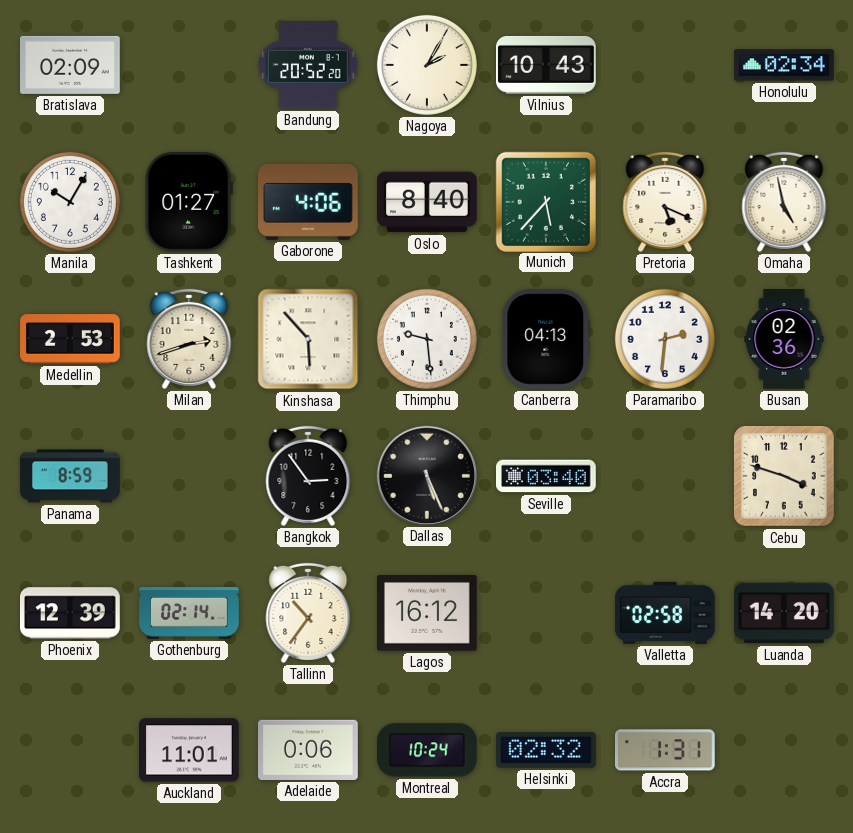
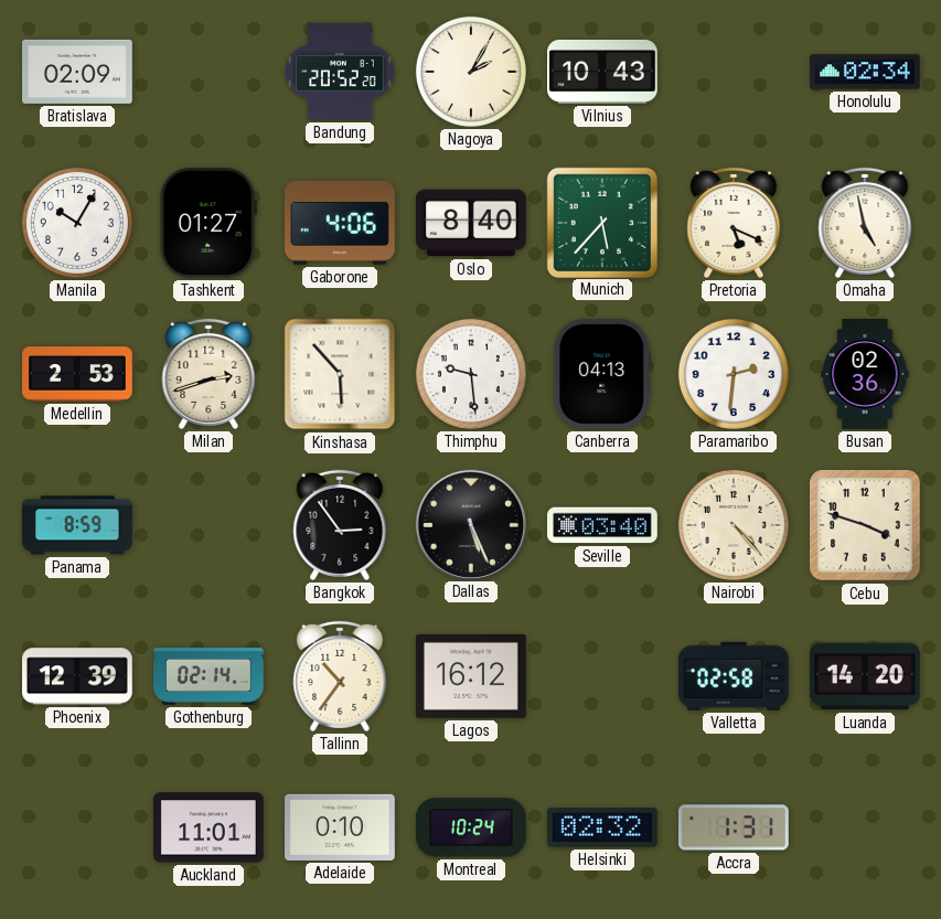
Nairobi: none -> 4:23
Adelaide: 0:06 -> 0:10
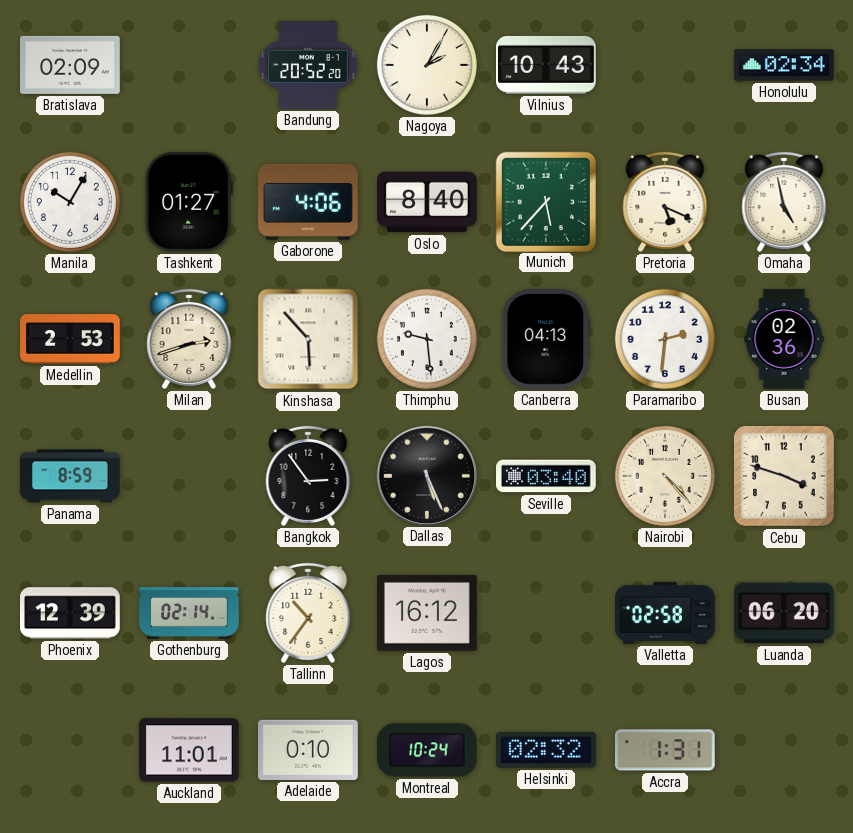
Luanda: 14:20 -> 06:20
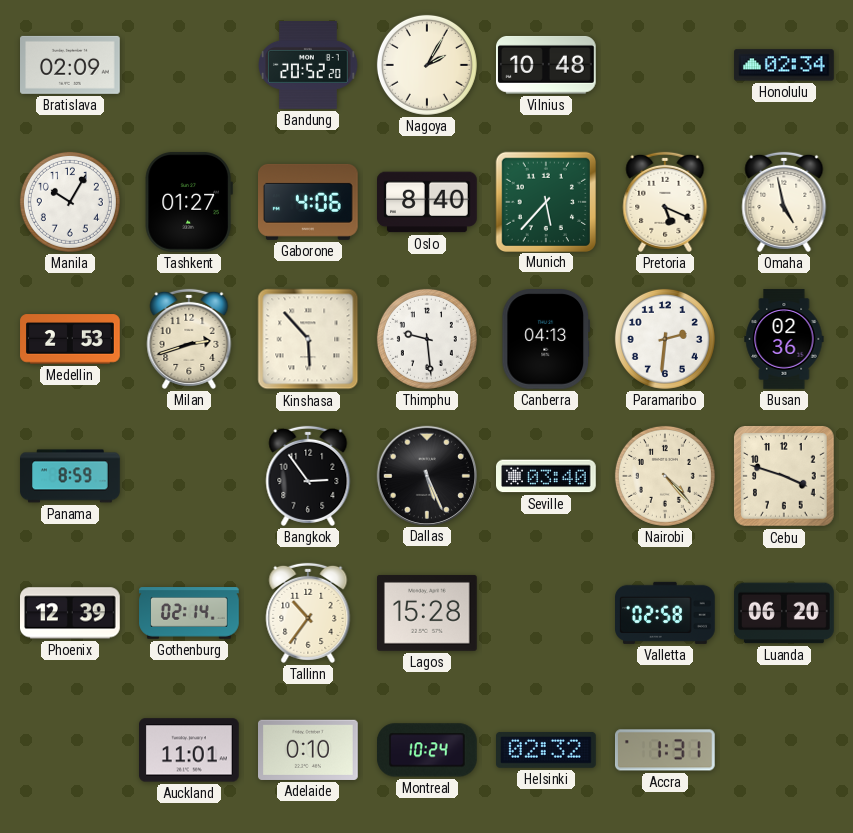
Vilnius: 10:43 -> 10:48
Lagos: 16:12 -> 15:28
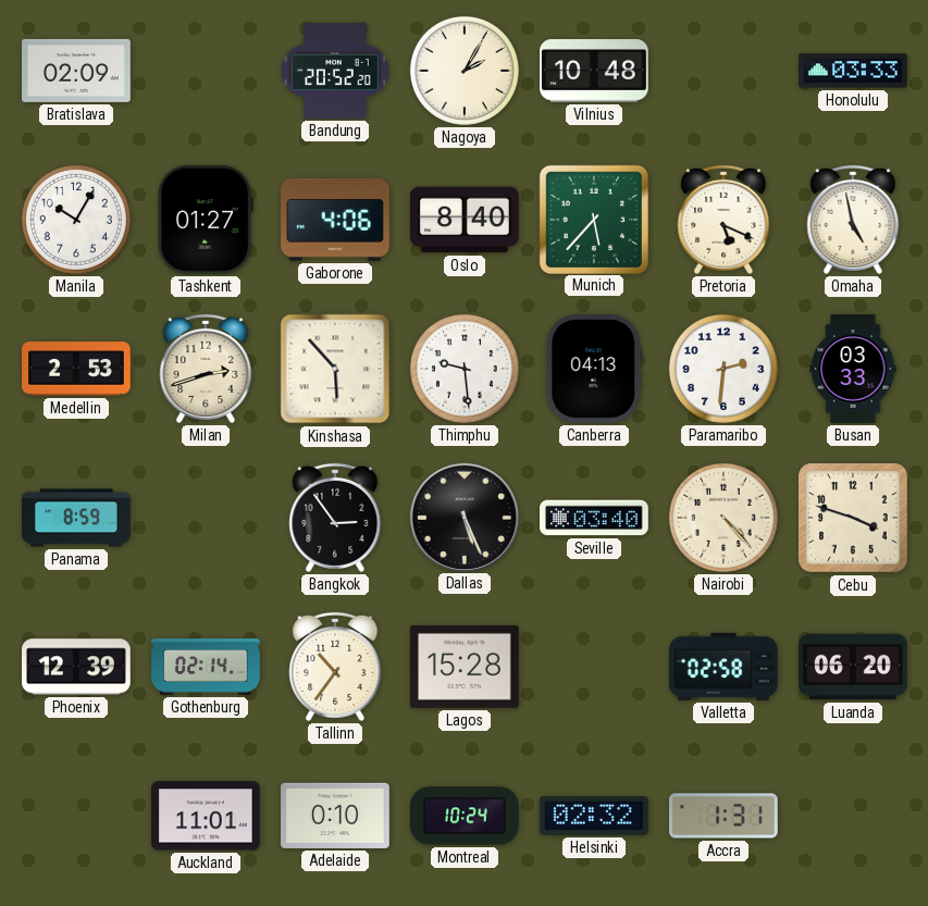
Honolulu: 02:34 -> 03:33
Busan: 02:36 -> 03:33
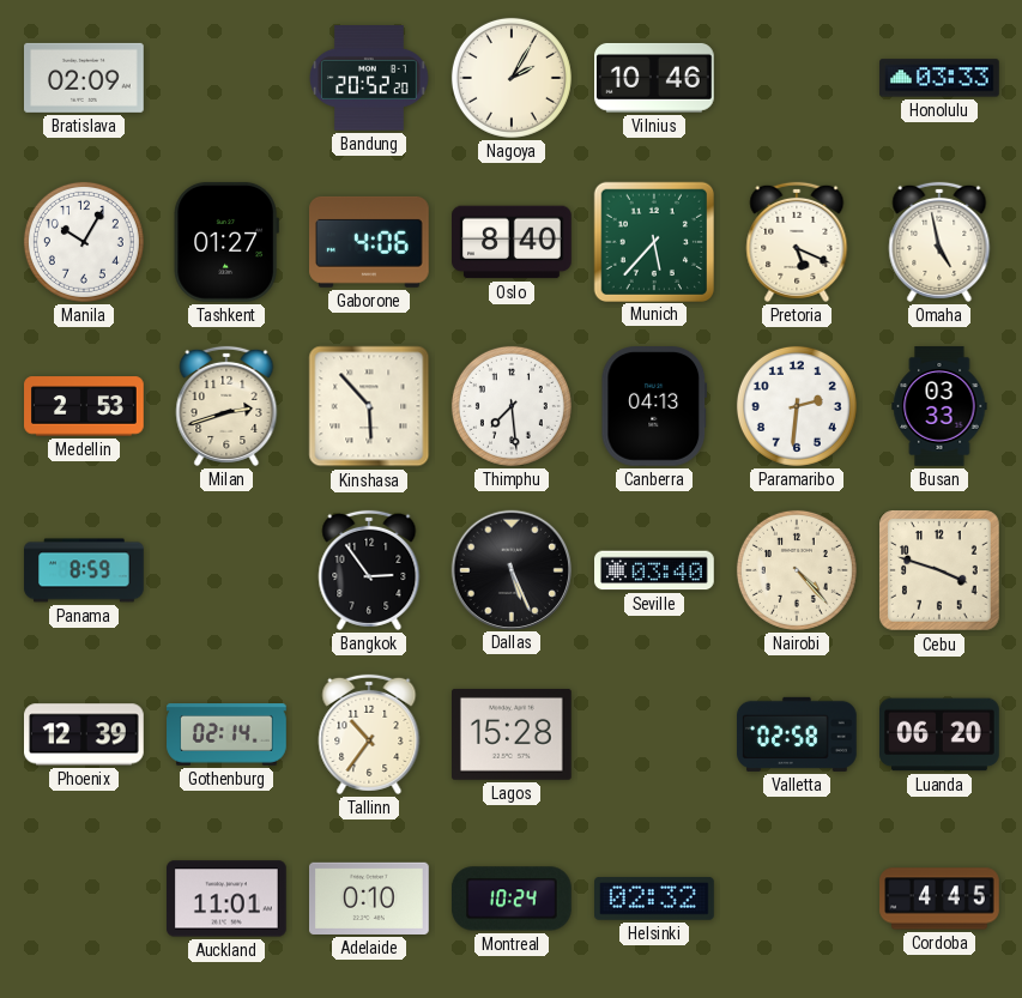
Vilnius: 10:48 -> 10:46
Thimphu: 9:29 -> 7:29
Accra: 1:31 -> none
Cordoba: none -> 4:45
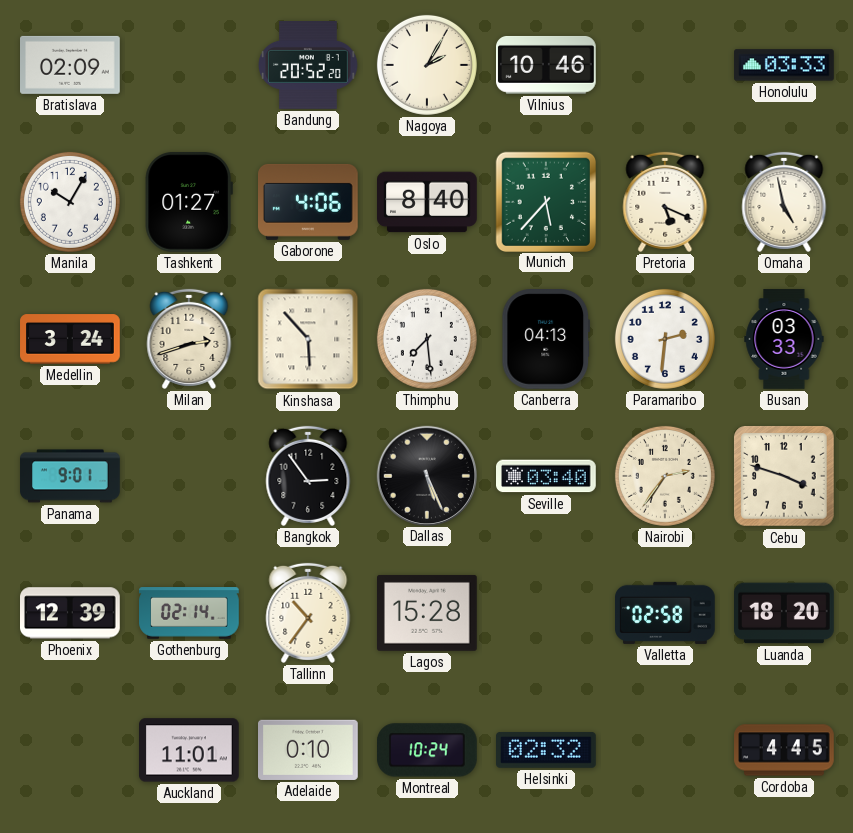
Medellin: 2:53 -> 3:24
Panama: 8:59 -> 9:01
Nairobi: 4:23 -> 2:36
Luanda: 06:20 -> 18:20
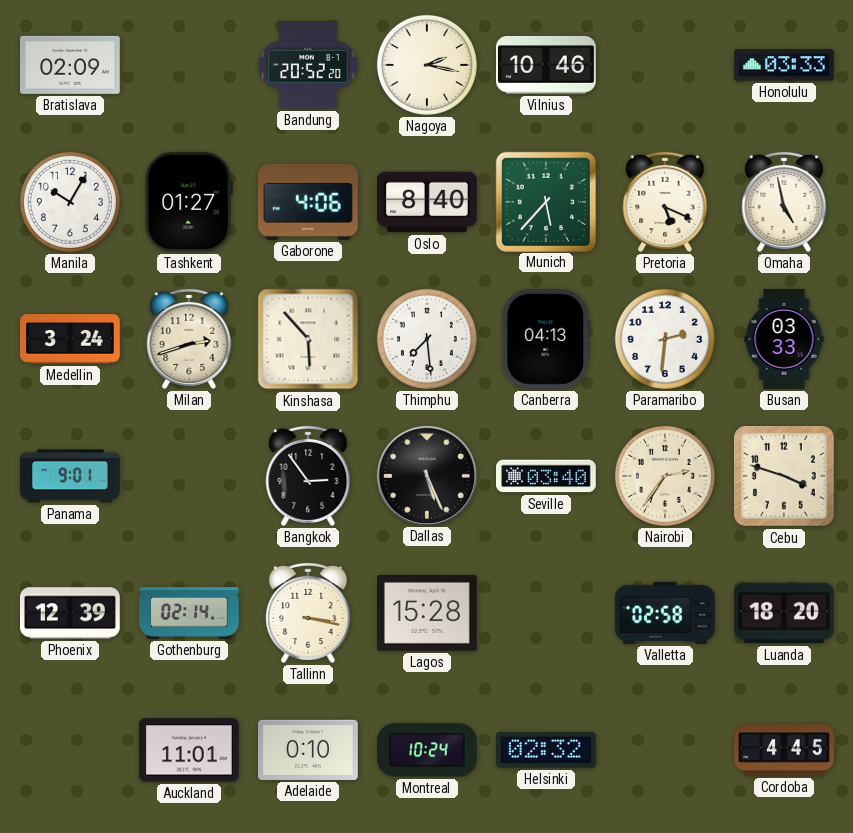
Nagoya: 2:05 -> 2:17
Tallinn: 10:36 -> 3:17
